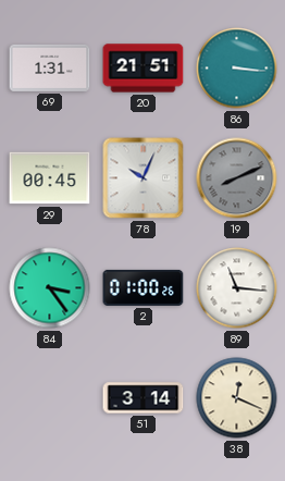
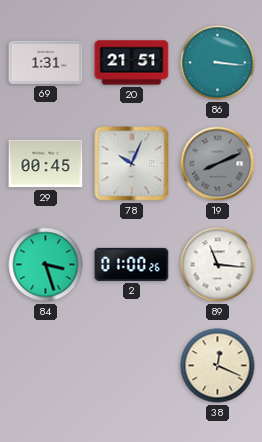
84: 3:24 -> 3:27
51: 3:14 -> none
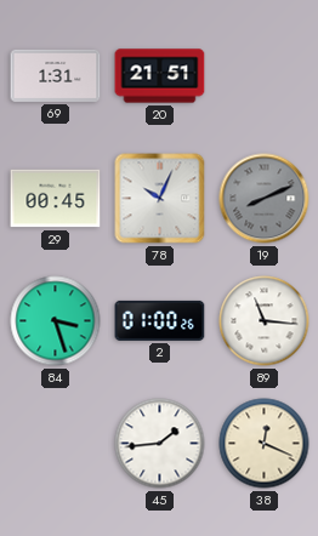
86: 3:16 -> none
45: none -> 1:44
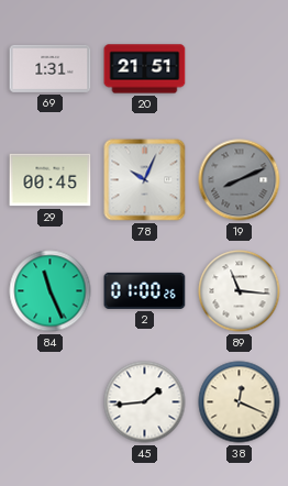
84: 3:27 -> 11:26
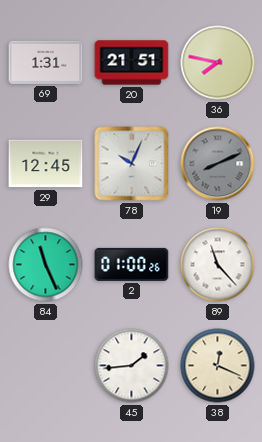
36: none -> 7:47
29: 00:45 -> 12:45
89: 11:16 -> 11:23
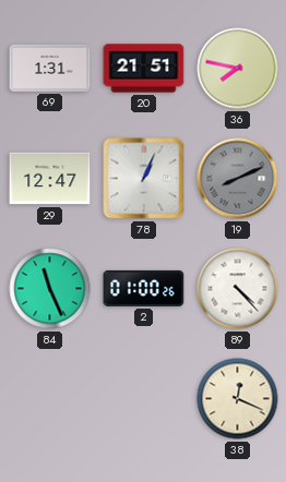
29: 12:45 -> 12:47
78: 10:04 -> 1:04
89: 11:23 -> 4:23
45: 1:44 -> none
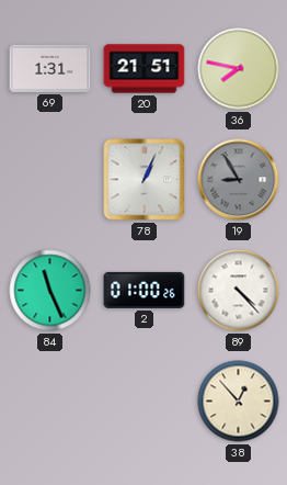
29: 12:47 -> none
19: 8:11 -> 8:55
38: 12:19 -> 12:53
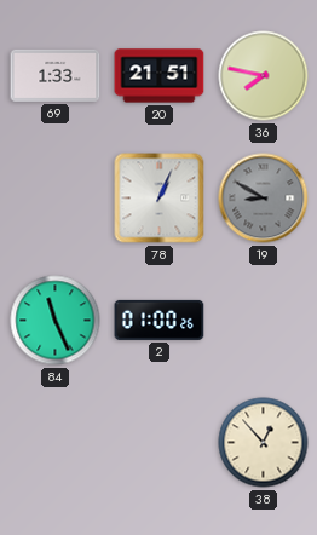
69: 1:31 -> 1:33
19: 8:55 -> 8:50
89: 4:23 -> none
